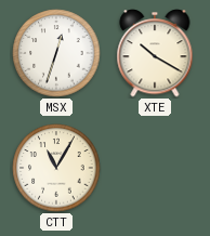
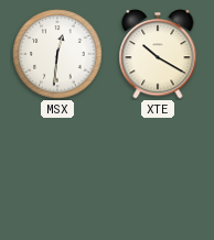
MSX: 12:33 -> 12:31
CTT: 11:05 -> none
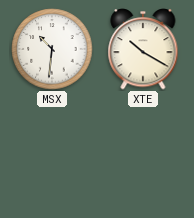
MSX: 12:31 -> 10:31
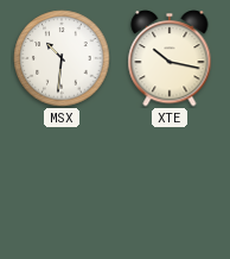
XTE: 10:20 -> 10:17
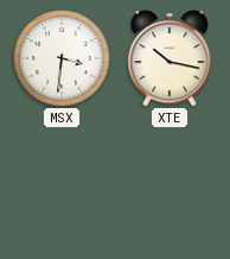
MSX: 10:31 -> 3:31
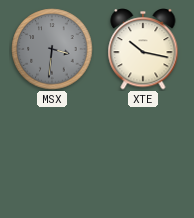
MSX dial: white -> grey
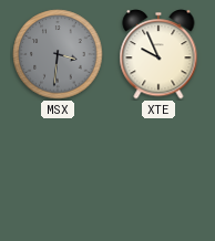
XTE: 10:17 -> 9:56
